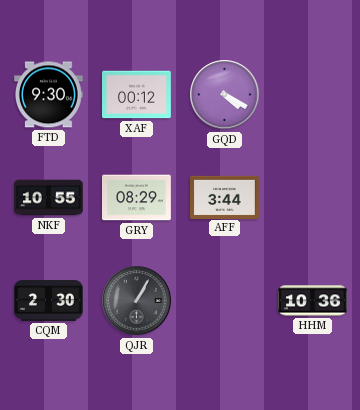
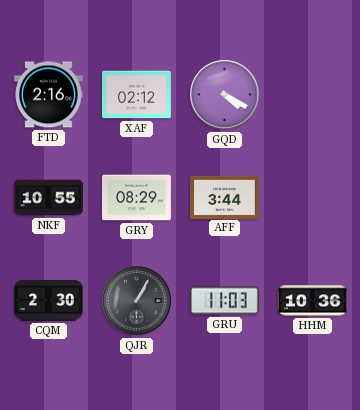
FTD: 9:30 -> 2:16
XAF: 00:12 -> 02:12
GRU: none -> 11:03
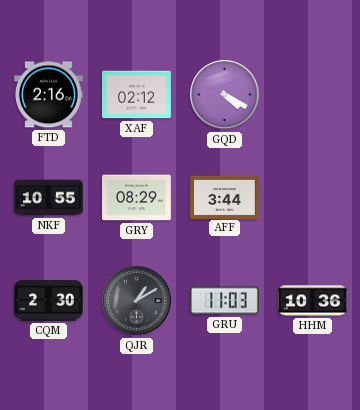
QJR: 1:05 -> 1:10
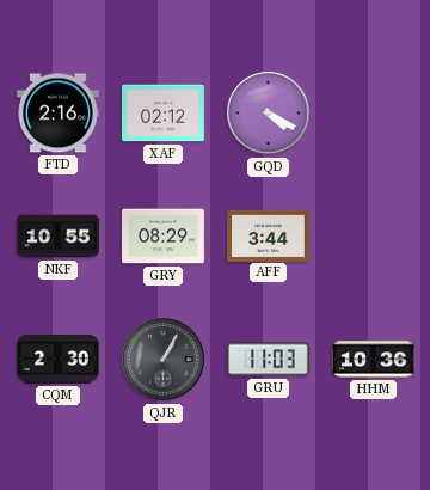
QJR: 1:10 -> 1:05
